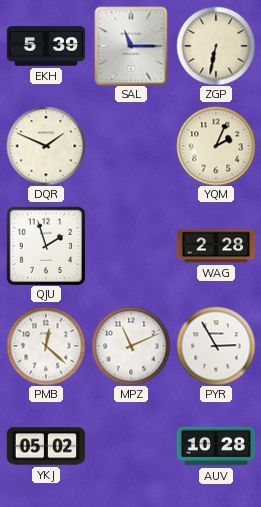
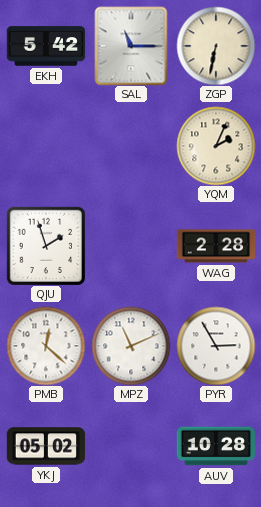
EKH: 5:39 -> 5:42
DQR: 1:49 -> none
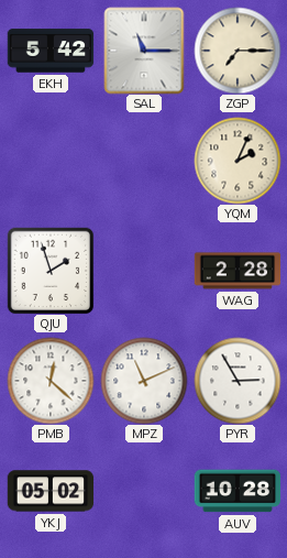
ZGP: 6:32 -> 7:15
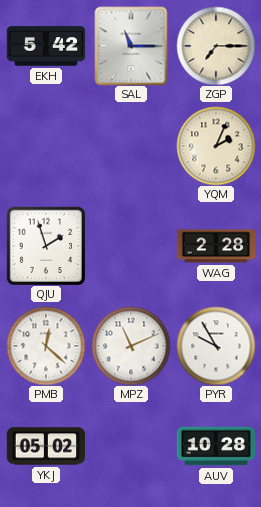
PYR: 2:55 -> 9:55
